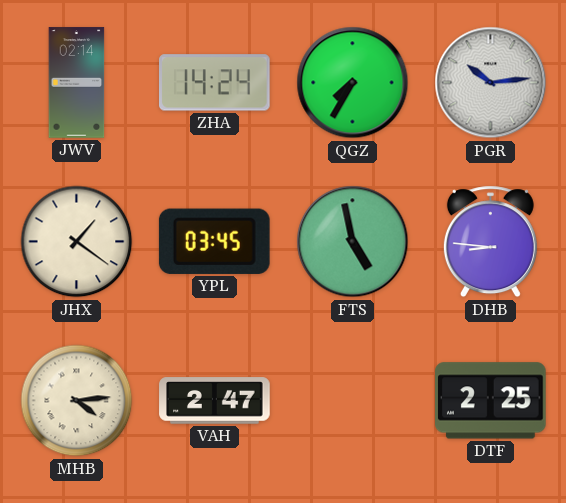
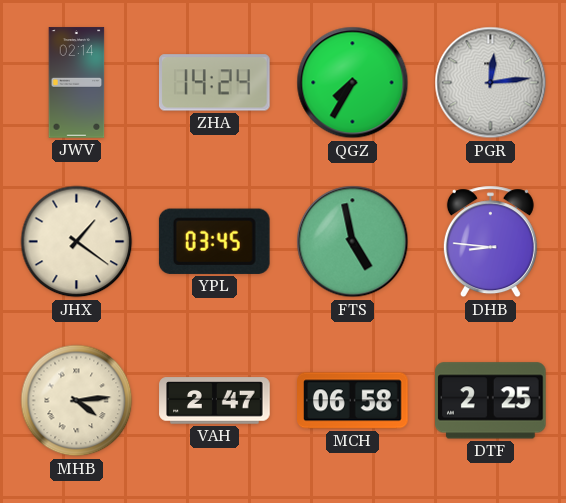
PGR: 10:14 -> 12:14
MCH: none -> 06:58
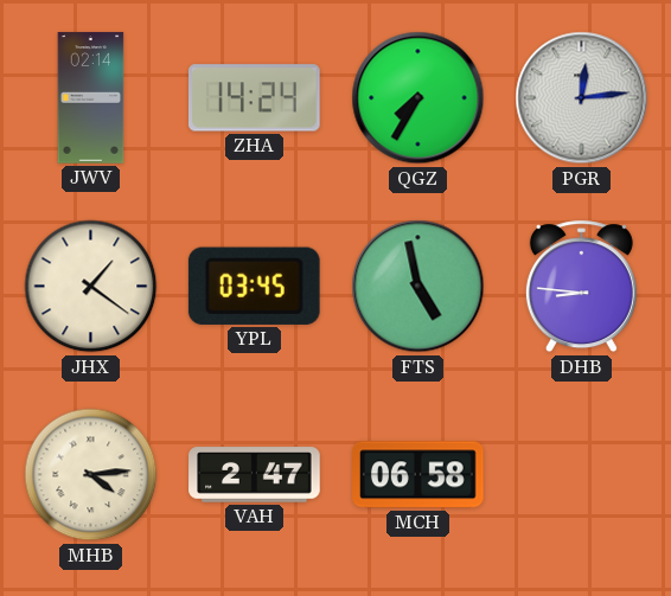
DTF: 2:25 -> none
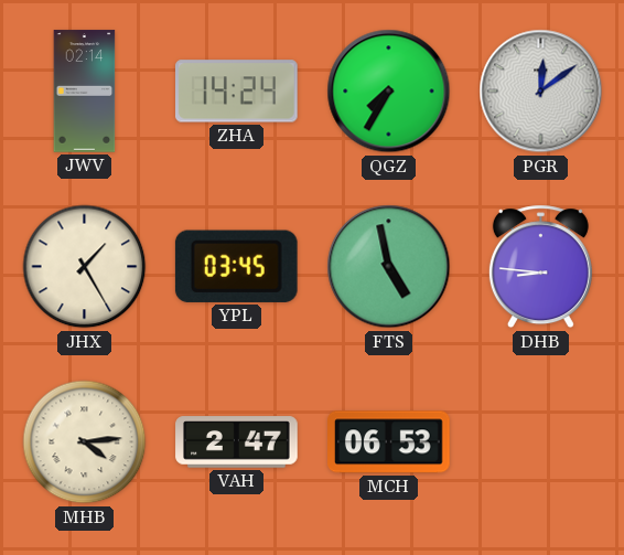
PGR: 12:14 -> 12:09
JHX: 1:21 -> 1:25
MCH: 06:58 -> 06:53
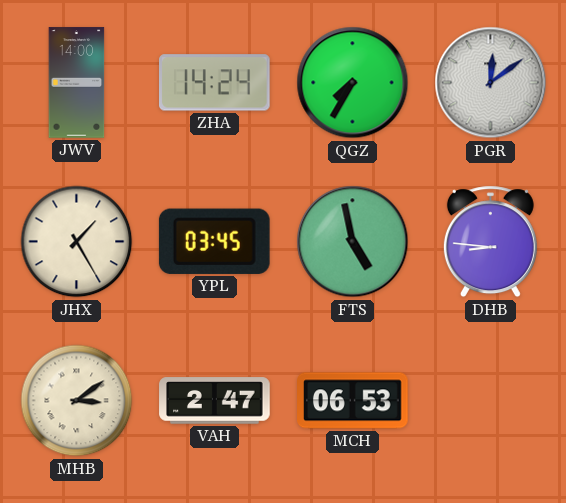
JWV: 02:14 -> 14:00
MHB: 4:14 -> 3:09
